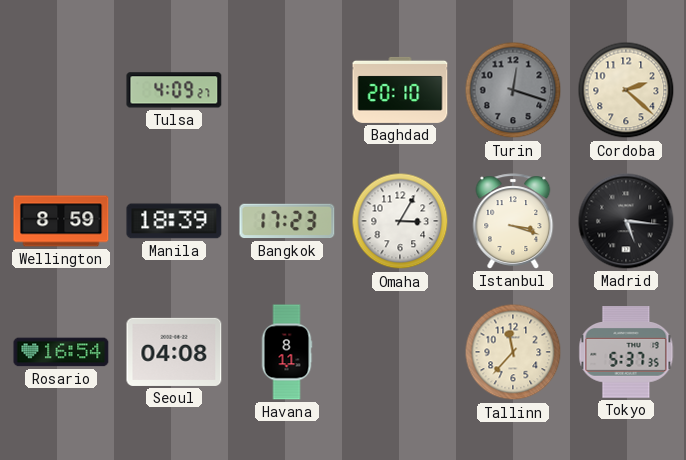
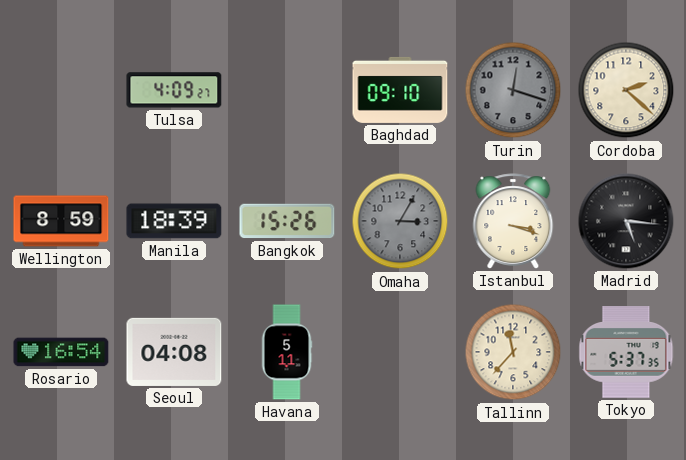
Baghdad: 20:10 -> 09:10
Bangkok: 17:23 -> 15:26
Omaha dial: white -> grey
Havana: 8:11 -> 5:11
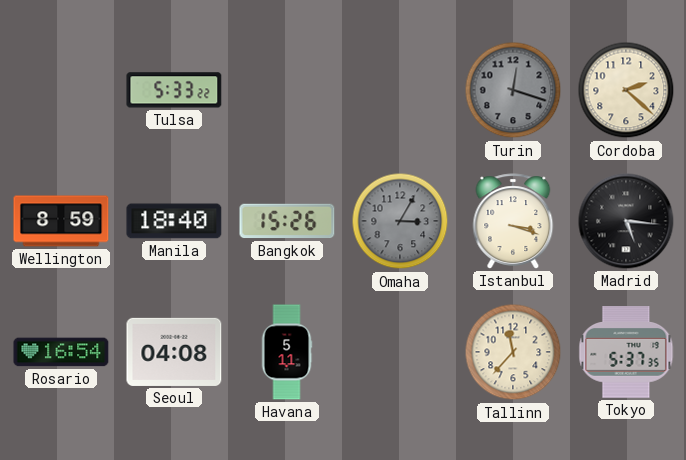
Tulsa: 4:09 -> 5:33
Baghdad: 09:10 -> none
Manila: 18:39 -> 18:40
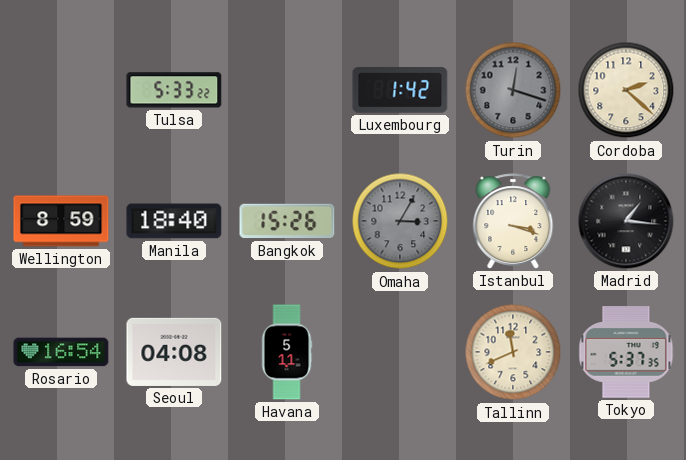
Luxembourg: none -> 1:42
Madrid: 5:16 -> 1:16
Tallinn: 11:37 -> 11:41
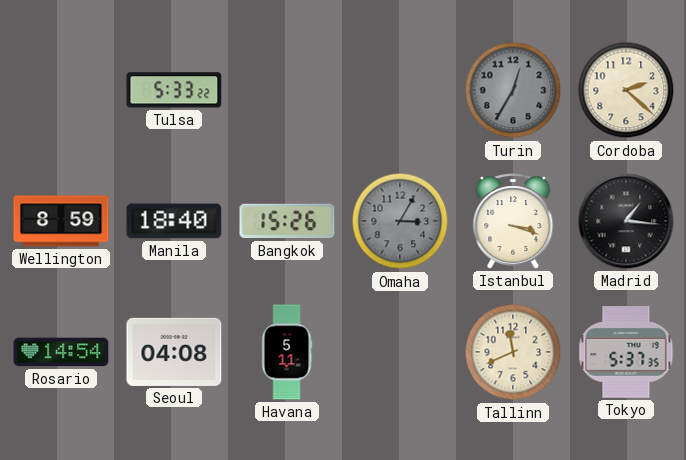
Luxembourg: 1:42 -> none
Turin: 12:18 -> 12:35
Rosario: 16:54 -> 14:54
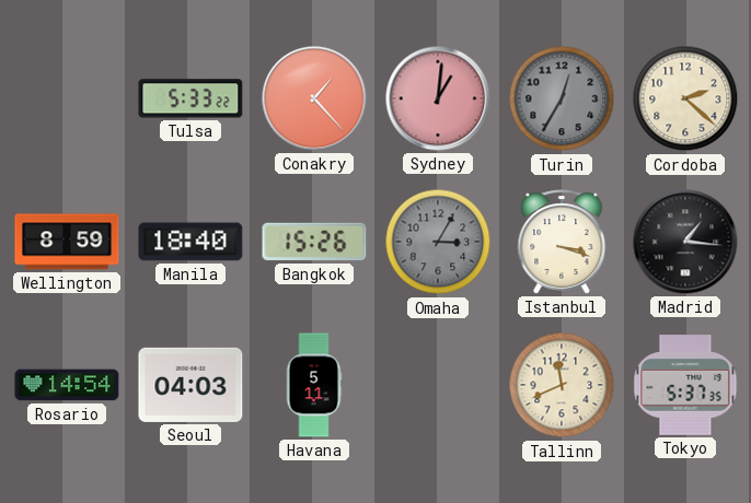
Conakry: none -> 1:23
Sydney: none -> 1:01
Seoul: 04:08 -> 04:03
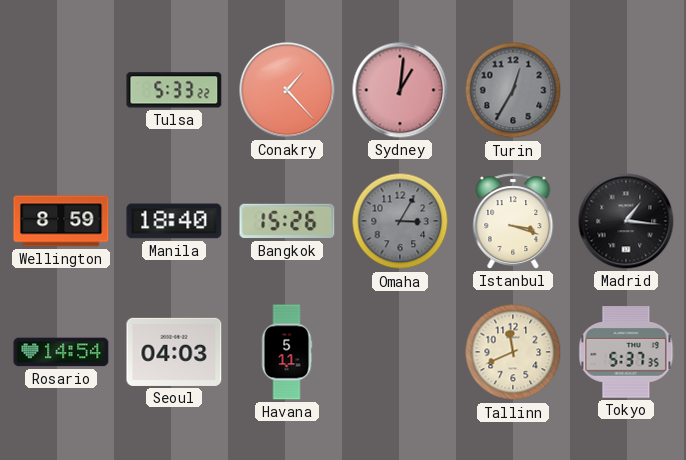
Cordoba: 2:22 -> none
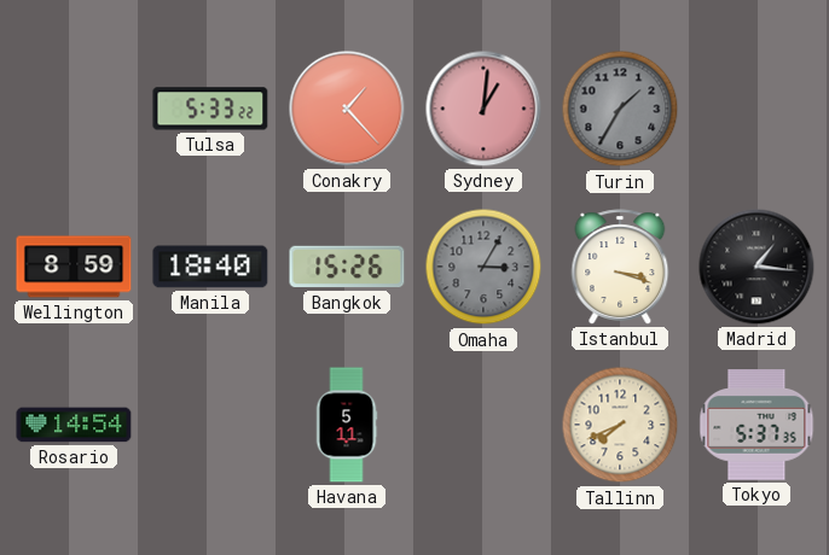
Turin: 12:35 -> 1:35
Seoul: 04:03 -> none
Tallinn: 11:41 -> 7:41
